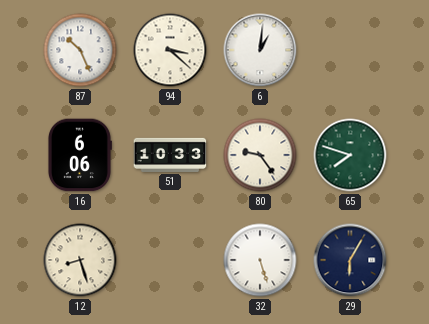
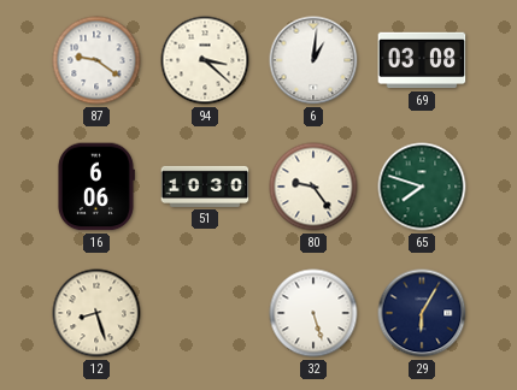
87: 10:26 -> 9:21
69: none -> 03:08
51: 10:33 -> 10:30
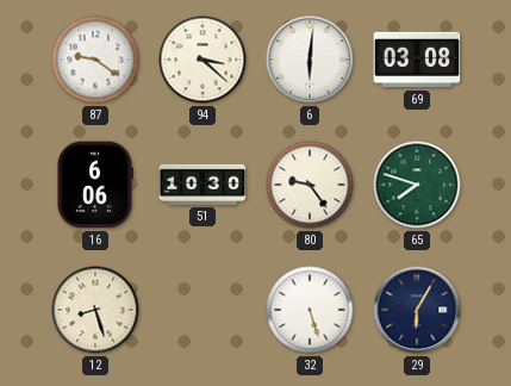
6: 1:01 -> 6:01
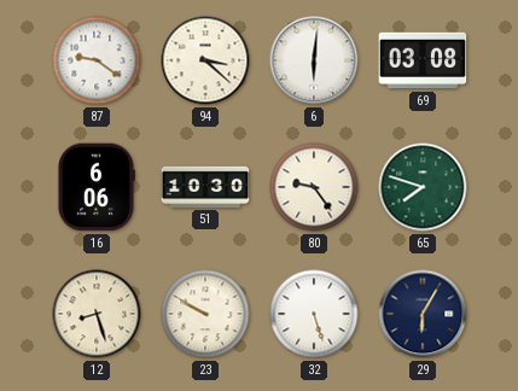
23: none -> 9:50
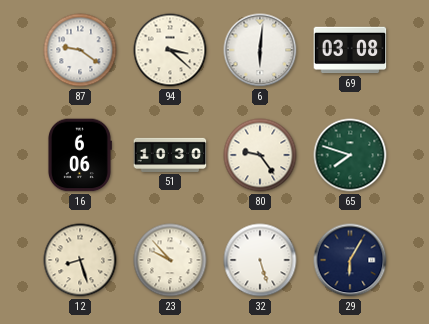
23: 9:50 -> 9:53
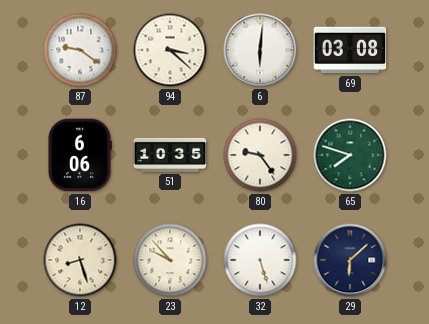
51: 10:30 -> 10:35
29: 6:05 -> 6:08
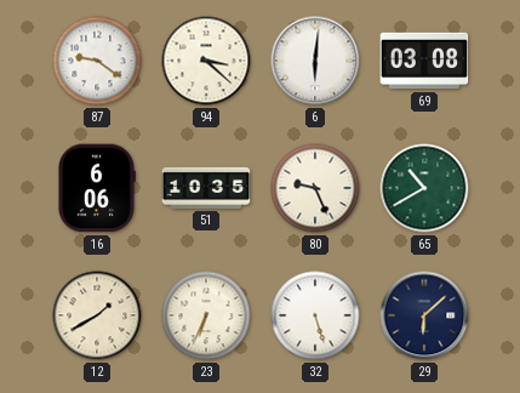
80: 9:24 -> 9:26
65: 7:48 -> 10:40
12: 8:27 -> 1:40
23: 9:53 -> 6:34
